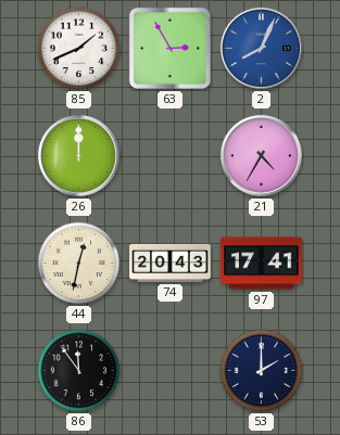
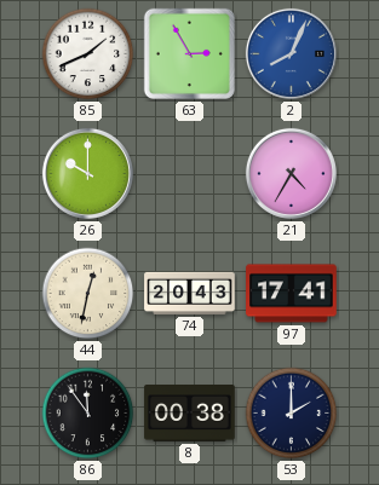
26: 12:00 -> 10:00
8: none -> 00:38
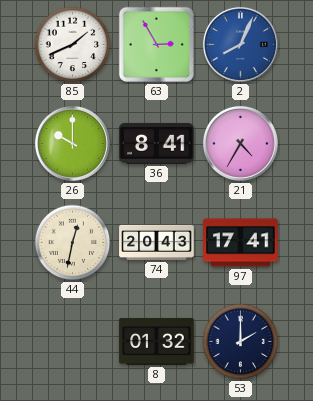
36: none -> 8:41
86: 11:54 -> none
8: 00:38 -> 01:32
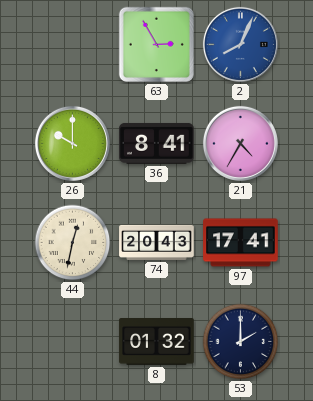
85: 1:41 -> none
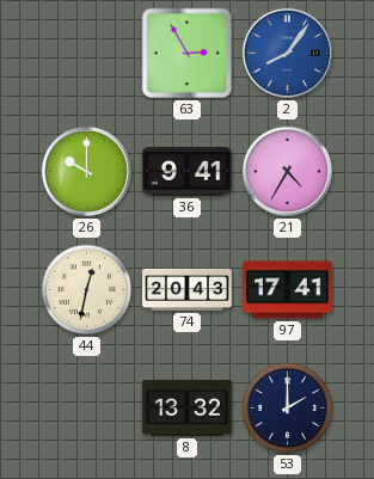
2: 8:04 -> 8:06
36: 8:41 -> 9:41
8: 01:32 -> 13:32
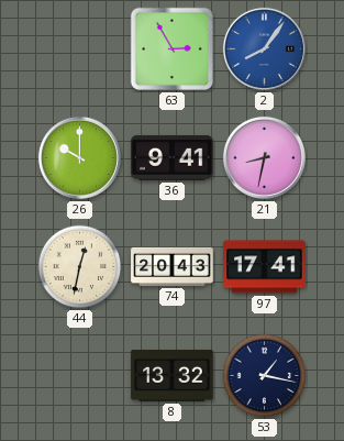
21: 4:35 -> 8:32
53: 2:00 -> 1:17
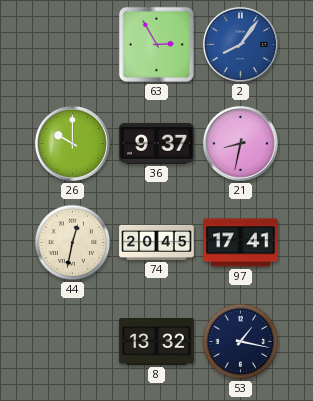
36: 9:41 -> 9:37
74: 20:43 -> 20:45
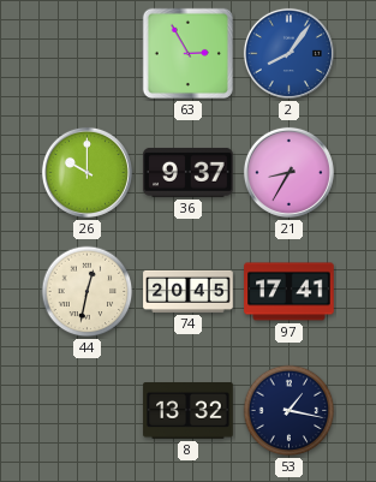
21: 8:32 -> 8:35
